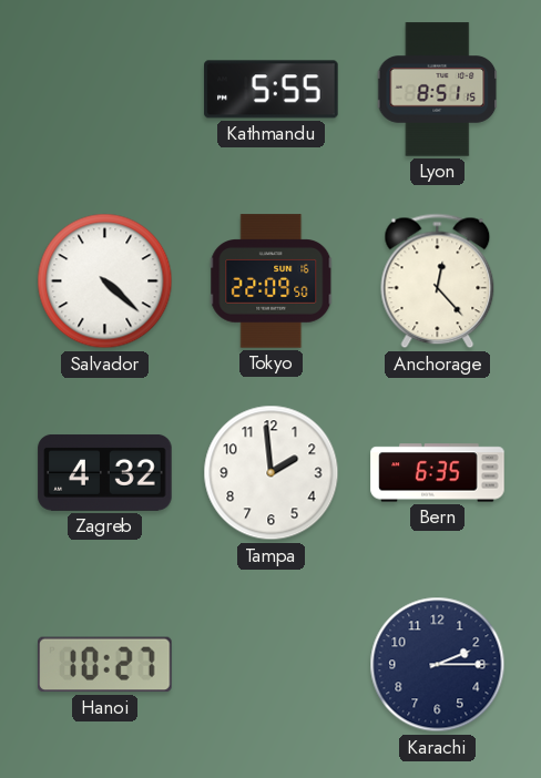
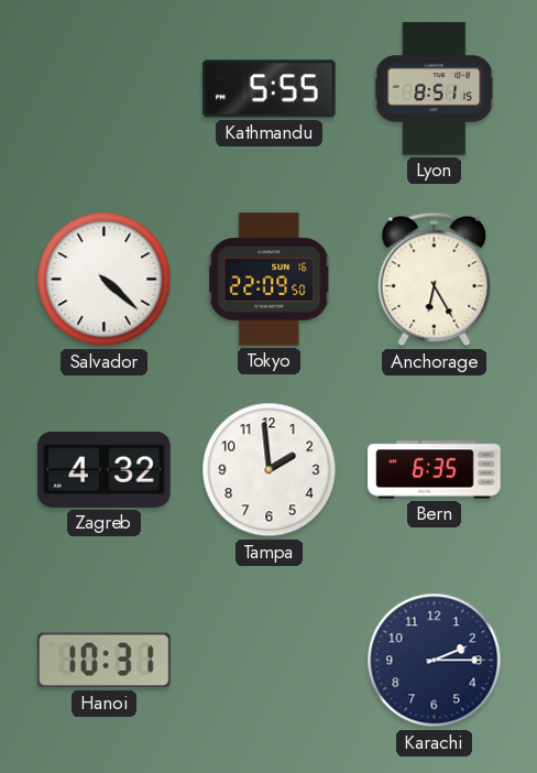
Anchorage: 12:23 -> 6:25
Hanoi: 10:27 -> 10:31
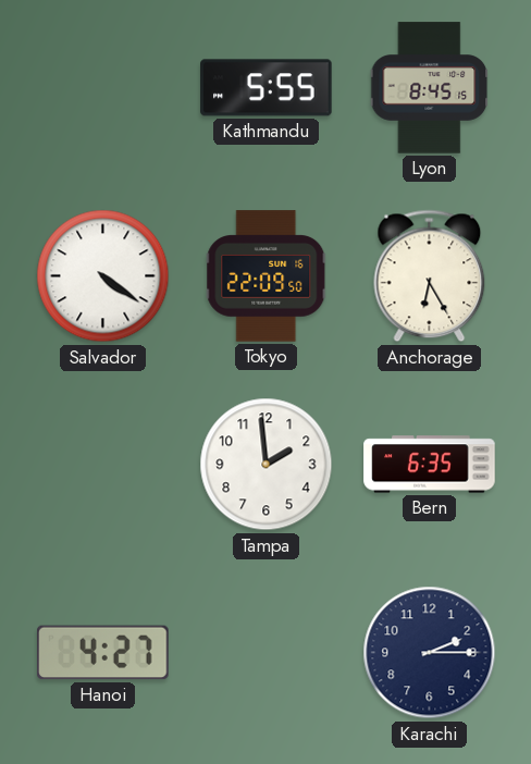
Lyon: 8:51 -> 8:45
Salvador: 4:22 -> 4:21
Zagreb: 4:32 -> none
Hanoi: 10:31 -> 4:27
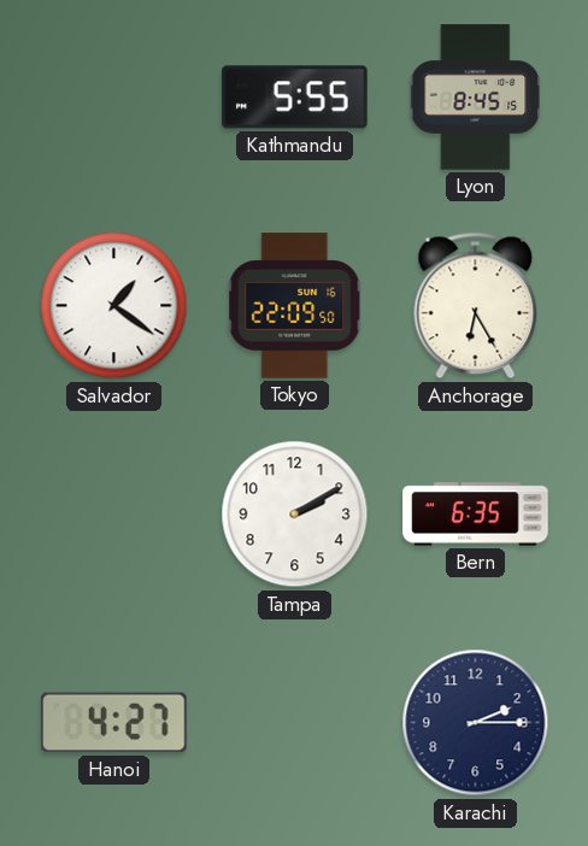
Salvador: 4:21 -> 1:21
Tampa: 1:59 -> 2:10
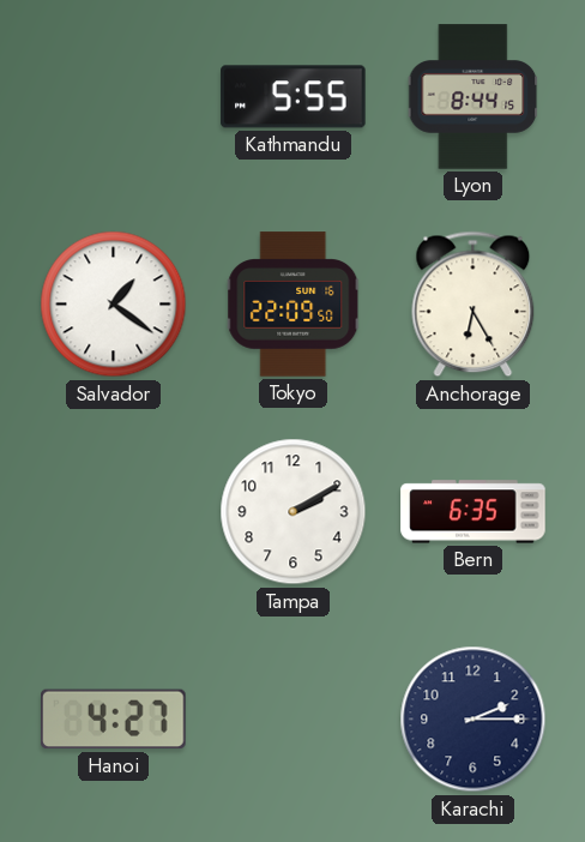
Lyon: 8:45 -> 8:44
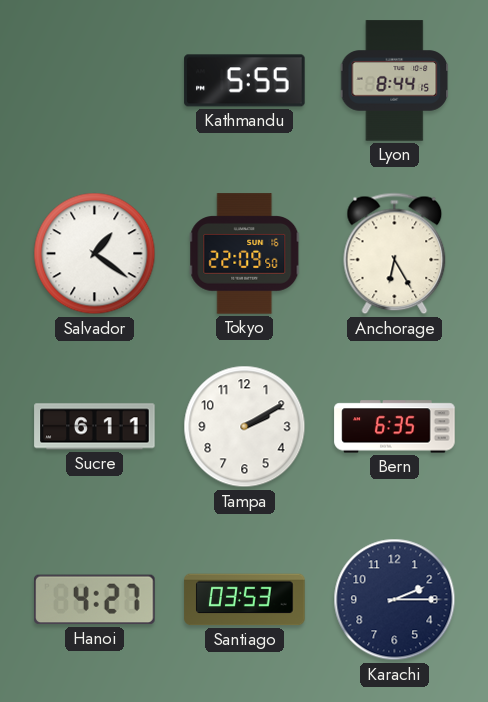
Sucre: none -> 6:11
Santiago: none -> 03:53
